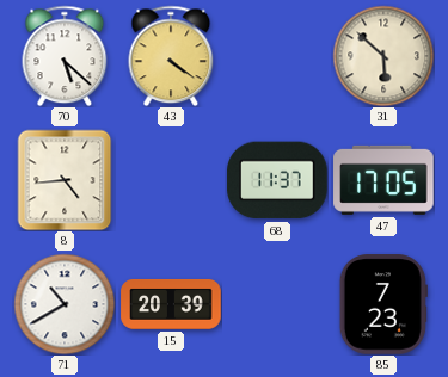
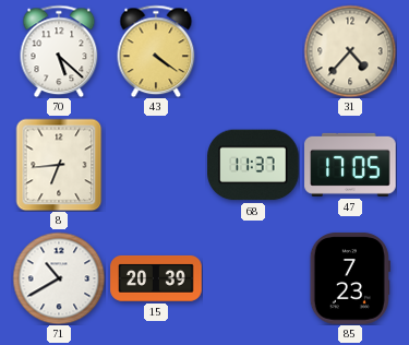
31: 5:52 -> 4:37
8: 4:44 -> 6:44
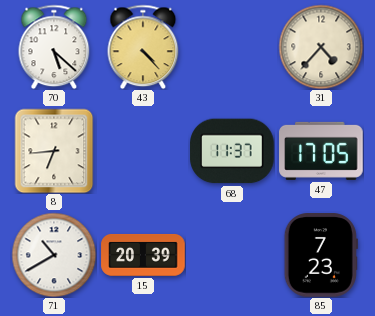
43: 4:21 -> 4:23
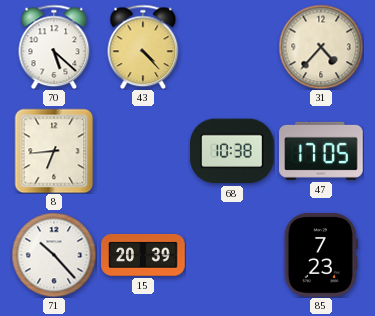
68: 11:37 -> 10:38
71: 10:40 -> 10:23
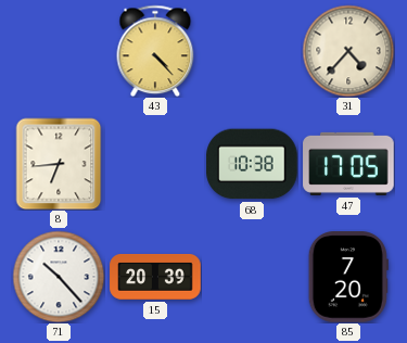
70: 5:22 -> none
85: 7:23 -> 7:20
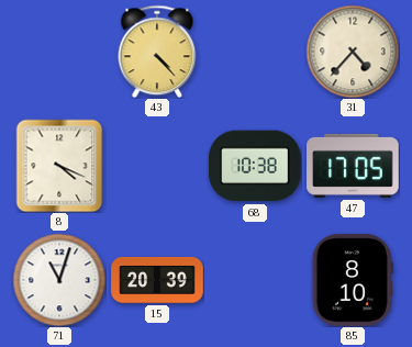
8: 6:44 -> 4:19
71: 10:23 -> 11:03
85: 7:20 -> 8:10
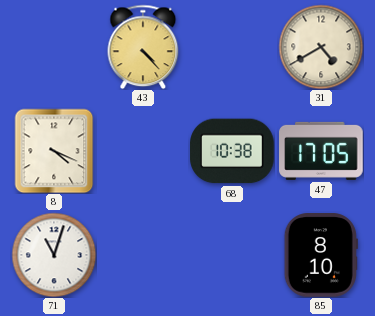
31: 4:37 -> 4:40
15: 20:39 -> none
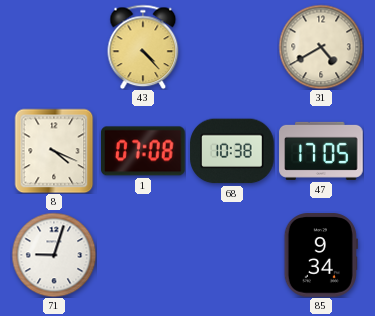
1: none -> 07:08
71: 11:03 -> 9:03
85: 8:10 -> 9:34
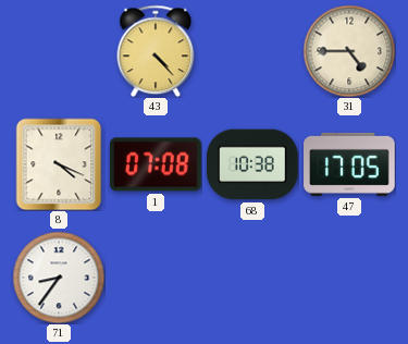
31: 4:40 -> 4:45
71: 9:03 -> 8:36
85: 9:34 -> none
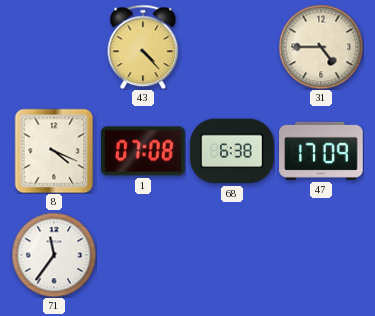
68: 10:38 -> 6:38
47: 17:05 -> 17:09
71: 8:36 -> 11:36
